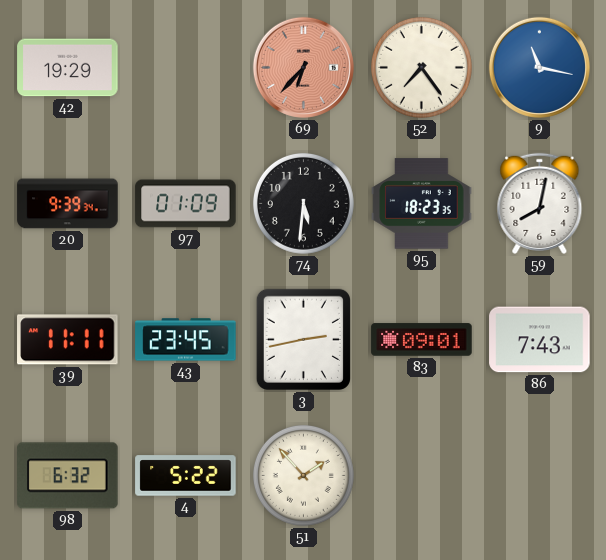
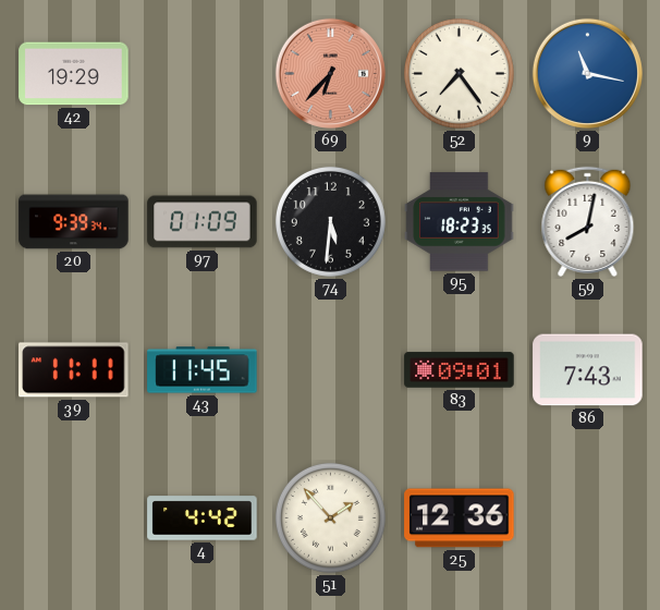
43: 23:45 -> 11:45
3: 2:43 -> none
98: 6:32 -> none
4: 5:22 -> 4:42
25: none -> 12:36
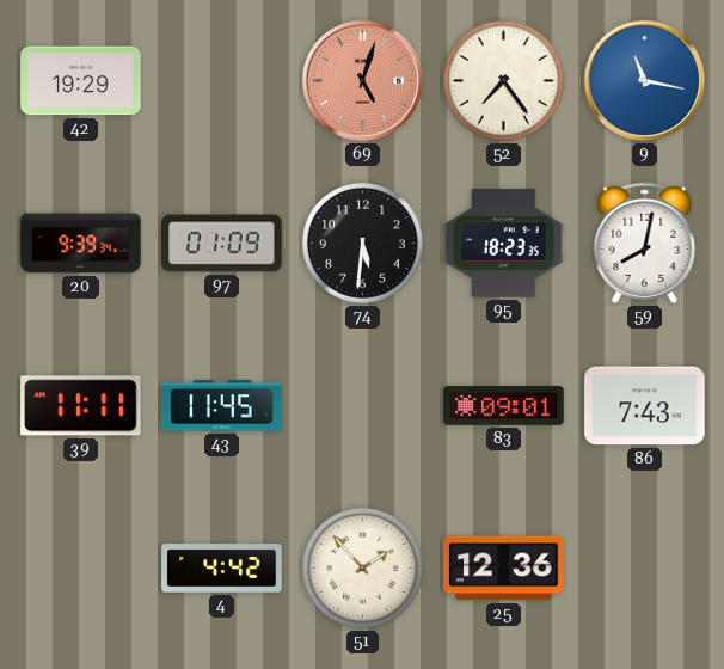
69: 6:37 -> 5:03
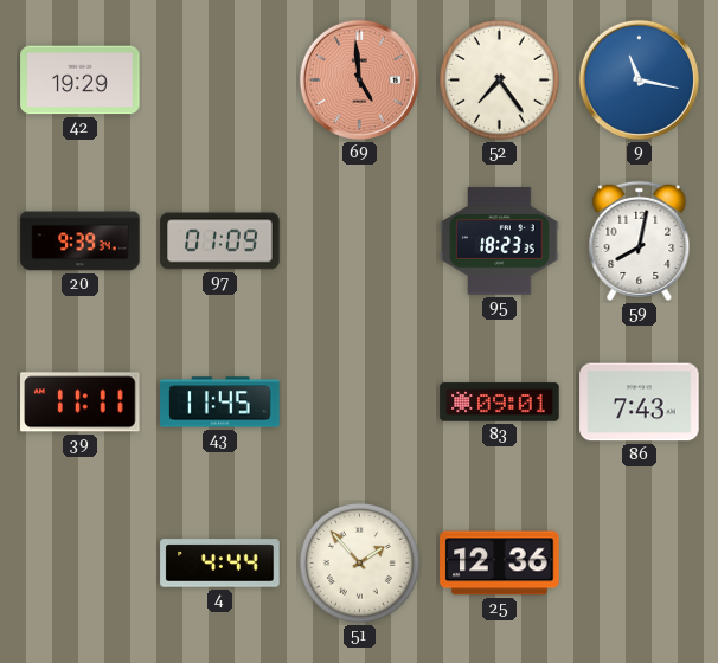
69: 5:03 -> 4:59
74: 5:31 -> none
4: 4:42 -> 4:44
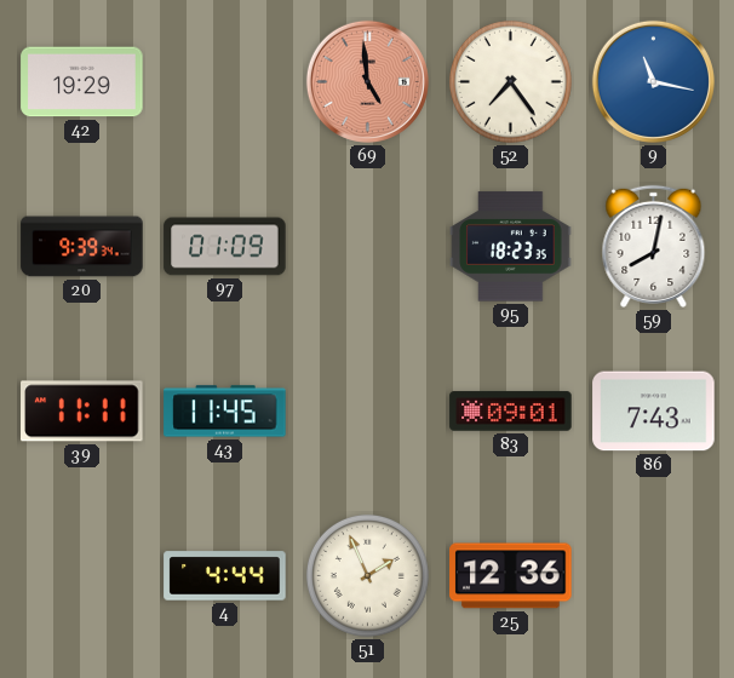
51: 1:53 -> 1:56
